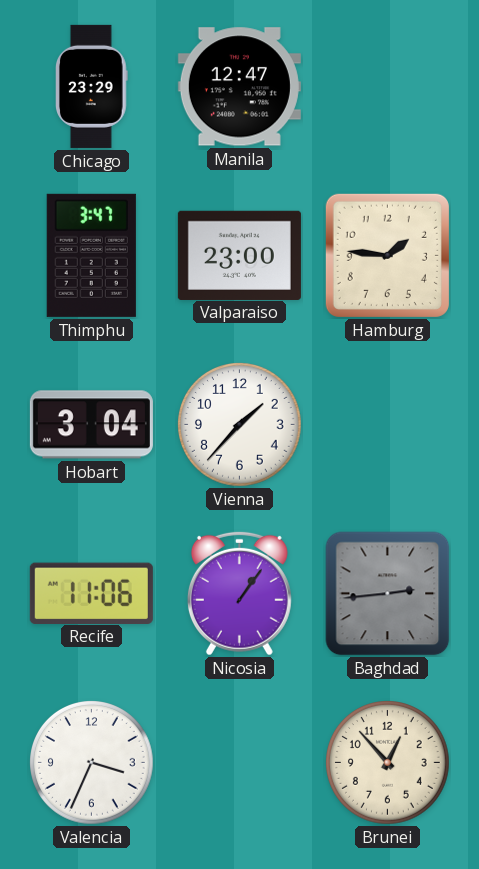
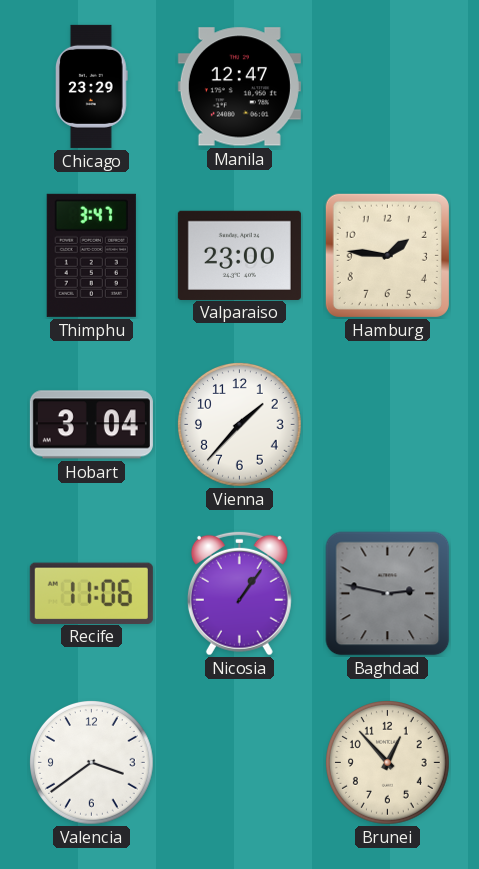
Baghdad: 2:44 -> 2:47
Valencia: 3:34 -> 3:39
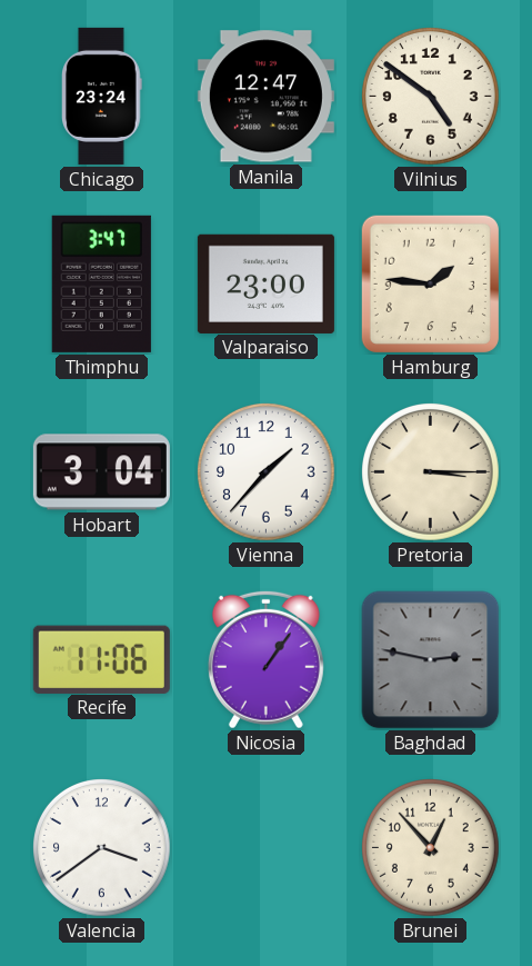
Chicago: 23:29 -> 23:24
Vilnius: none -> 4:51
Pretoria: none -> 3:15
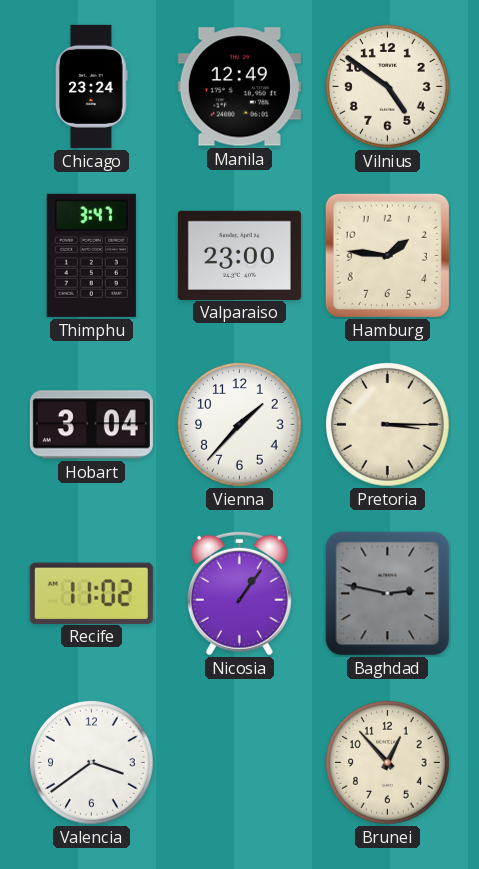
Manila: 12:47 -> 12:49
Recife: 11:06 -> 11:02
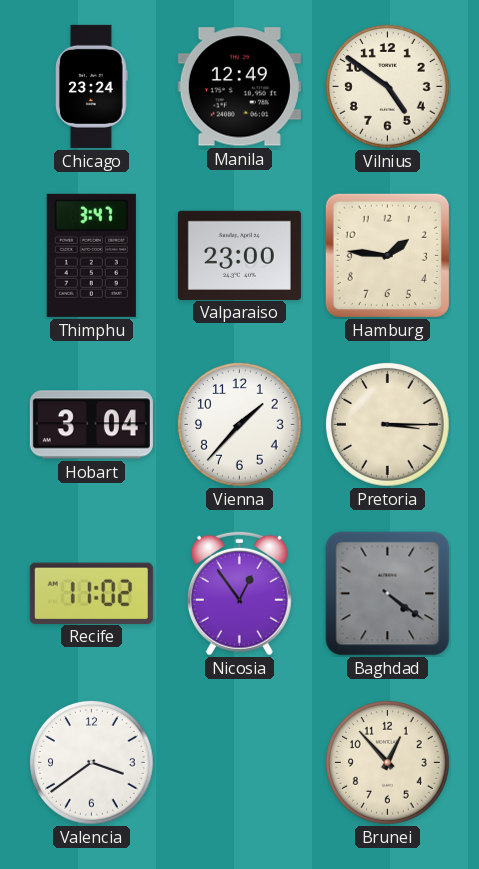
Nicosia: 1:06 -> 12:54
Baghdad: 2:47 -> 4:21
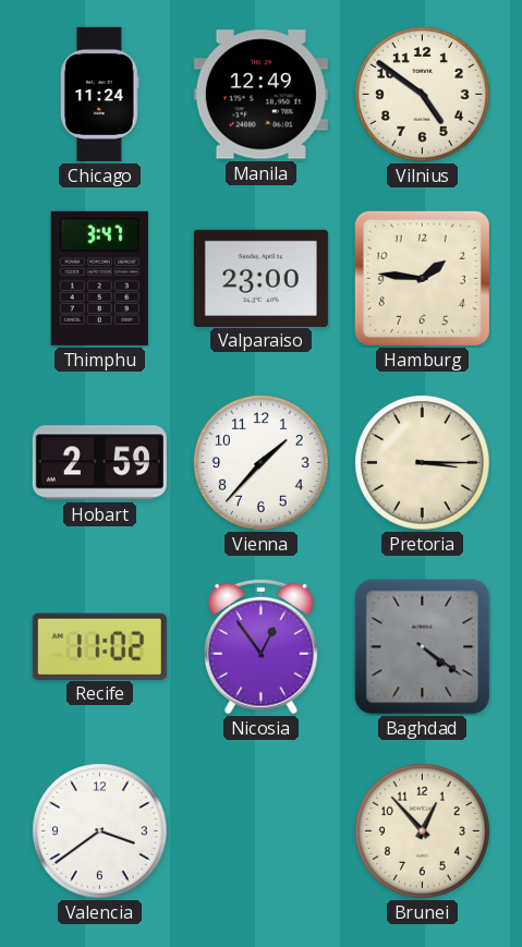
Chicago: 23:24 -> 11:24
Hobart: 3:04 -> 2:59
